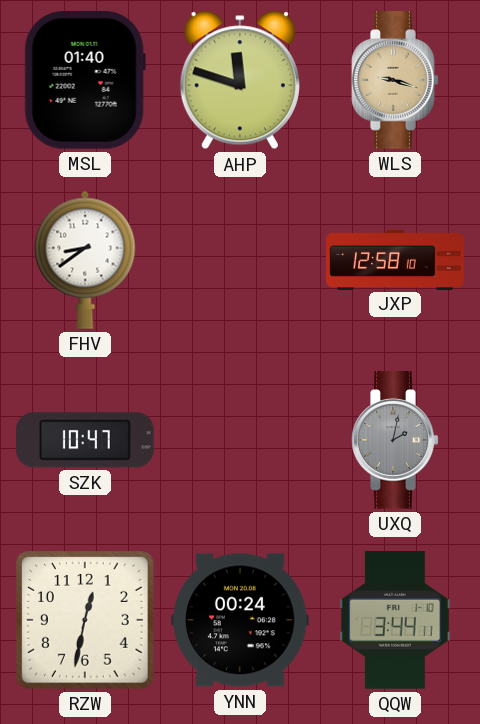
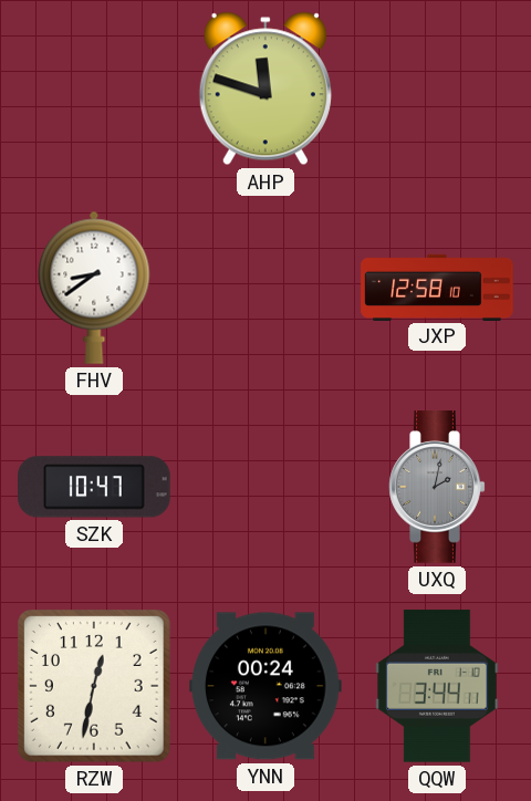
MSL: 01:40 -> none
WLS: 9:18 -> none
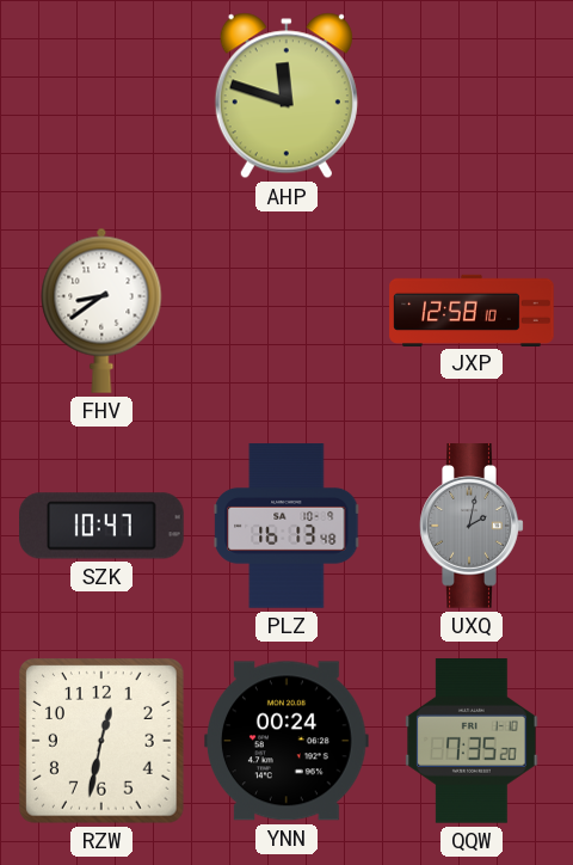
PLZ: none -> 16:13
QQW: 3:44 -> 7:35
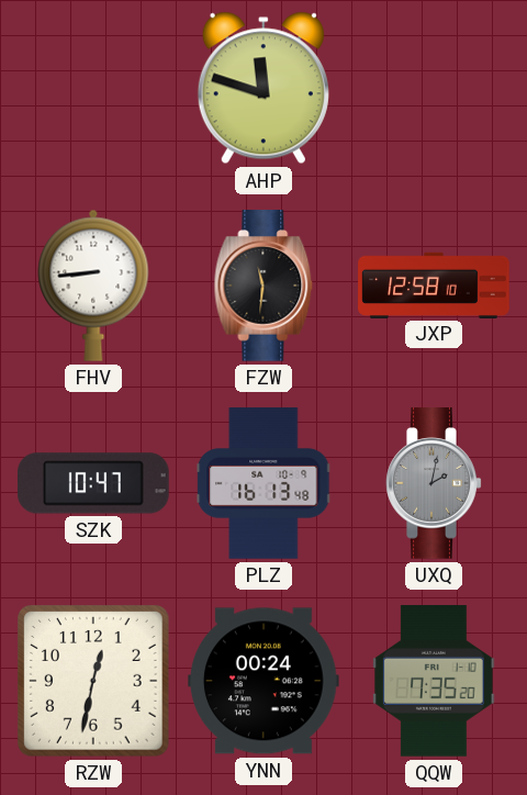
FHV: 8:39 -> 8:44
FZW: none -> 11:31
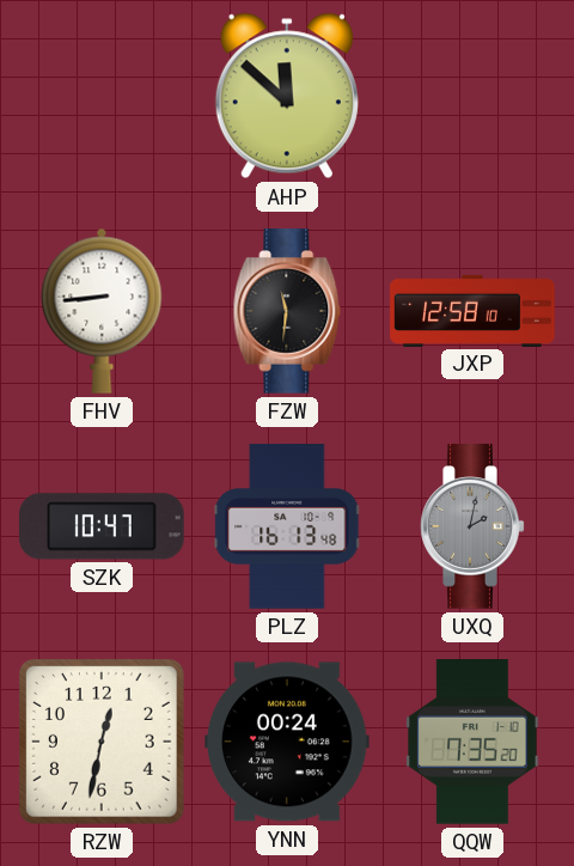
AHP: 11:48 -> 11:52
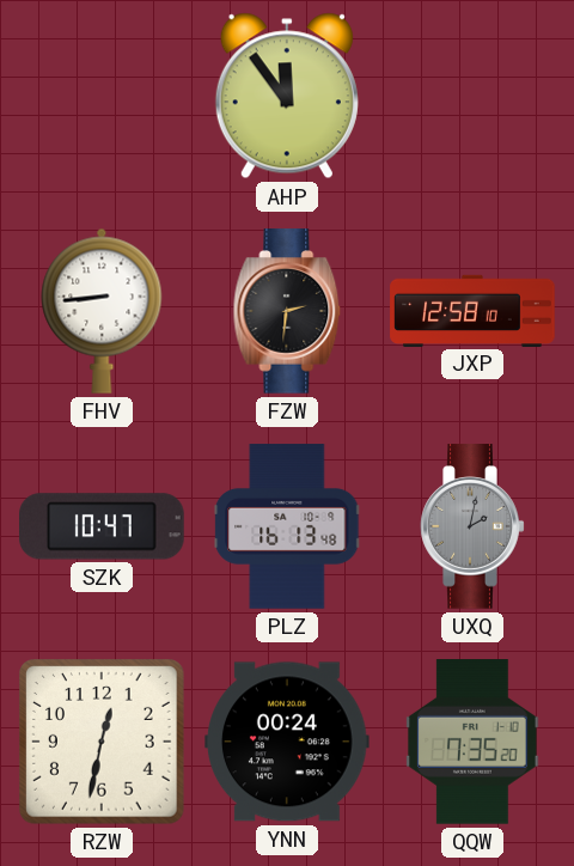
AHP: 11:52 -> 11:54
FZW: 11:31 -> 2:31
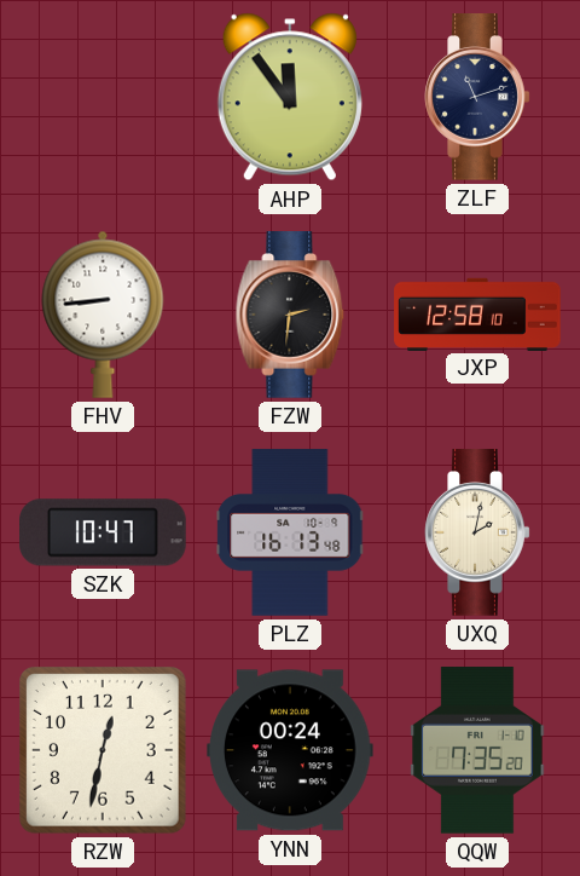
ZLF: none -> 11:12
UXQ dial: grey -> cream
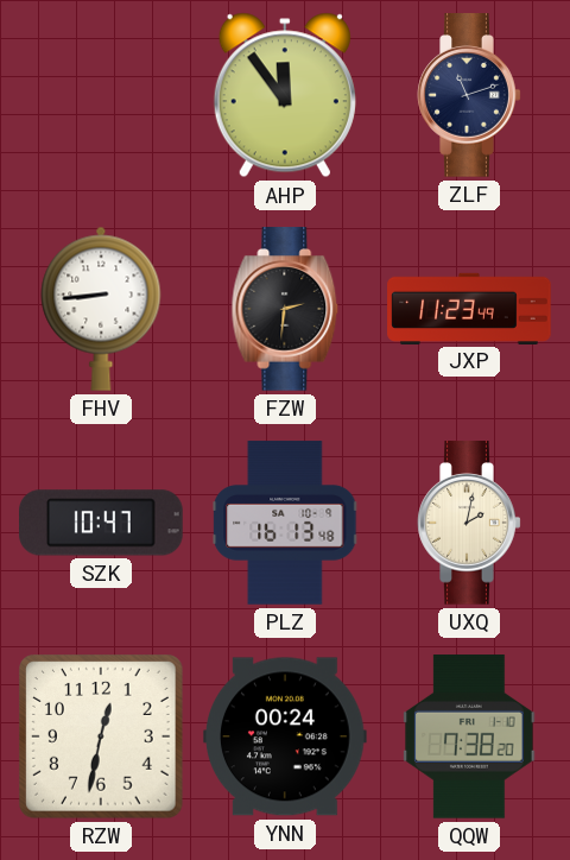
JXP: 12:58 -> 11:23
QQW: 7:35 -> 7:38
